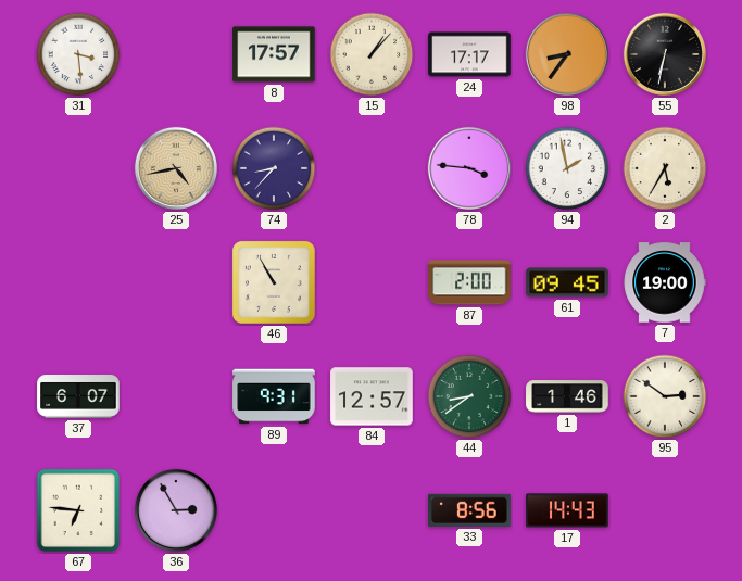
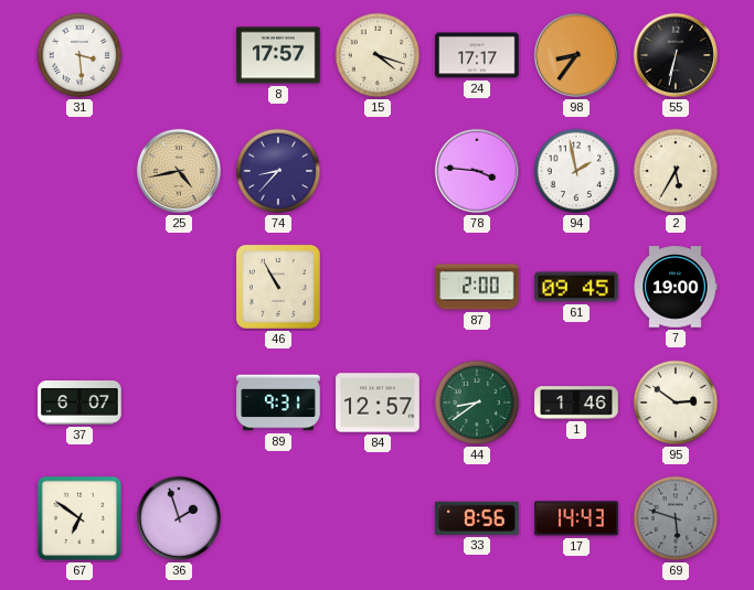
15: 1:07 -> 4:18
67: 6:46 -> 6:51
36: 2:55 -> 1:57
69: none -> 5:48
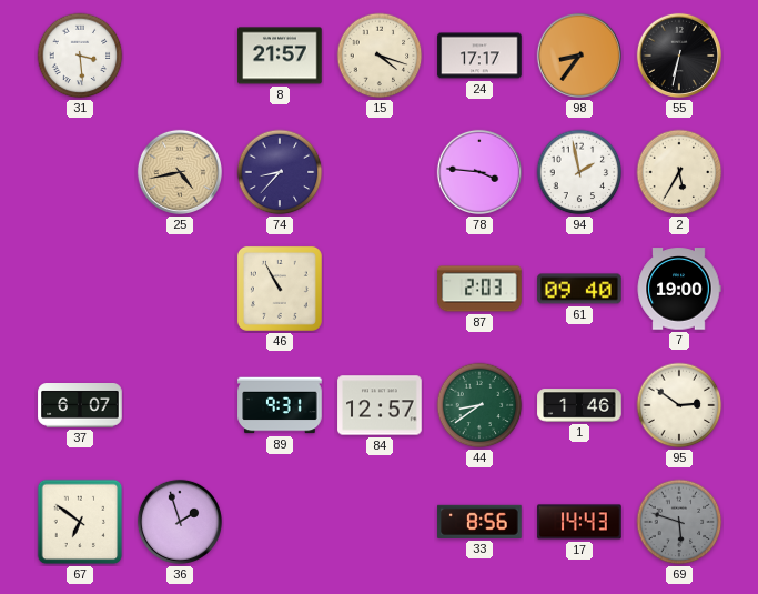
8: 17:57 -> 21:57
87: 2:00 -> 2:03
61: 09:45 -> 09:40
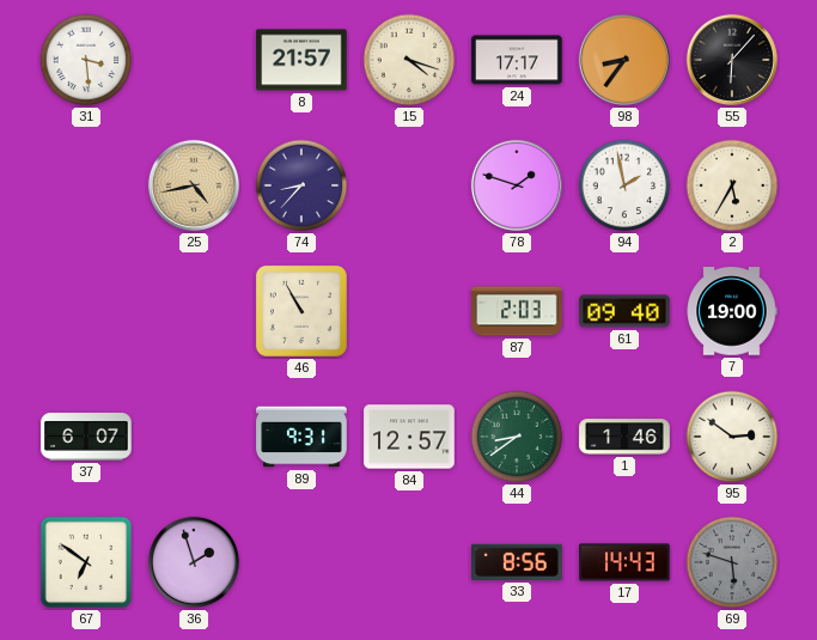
55: 6:32 -> 6:07
78: 3:46 -> 1:48
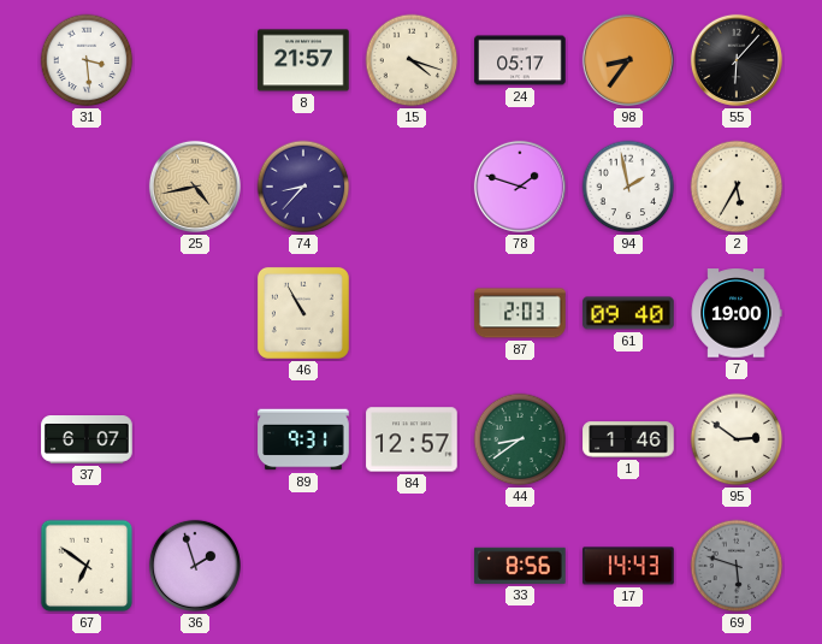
24: 17:17 -> 05:17
